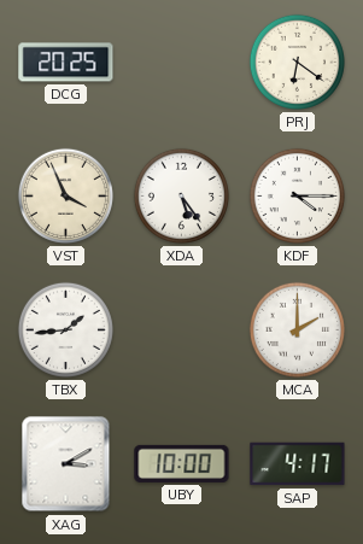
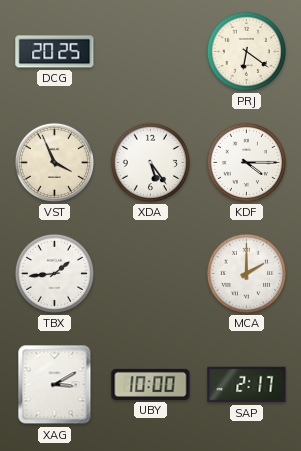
SAP: 4:17 -> 2:17
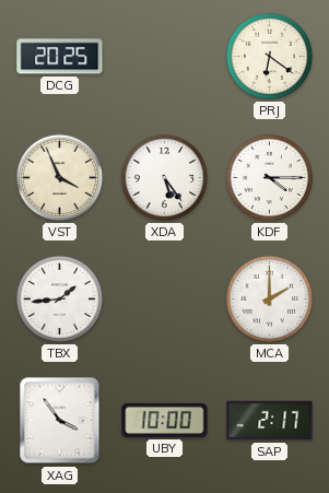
XAG: 3:10 -> 3:54
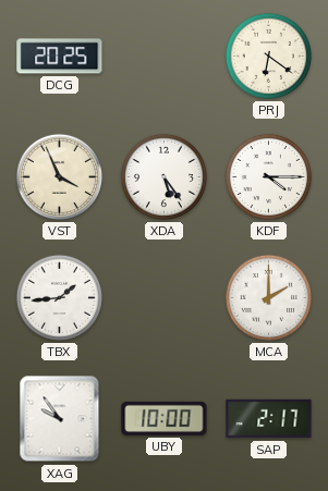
XAG: 3:54 -> 9:54
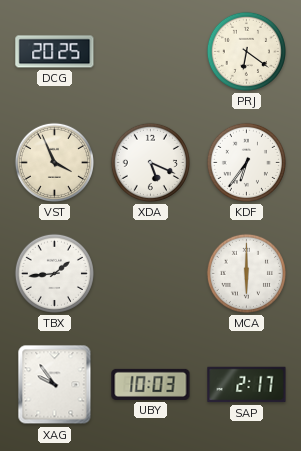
XDA: 5:24 -> 5:19
KDF: 4:15 -> 6:36
MCA: 2:00 -> 6:00
UBY: 10:00 -> 10:03
